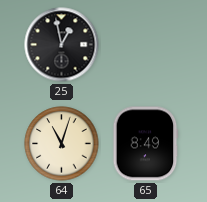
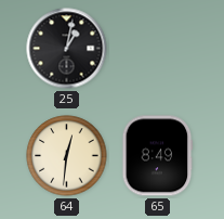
25: 12:58 -> 1:02
64: 11:03 -> 12:31
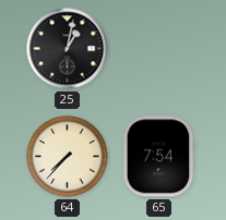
64: 12:31 -> 7:37
65: 8:49 -> 7:54
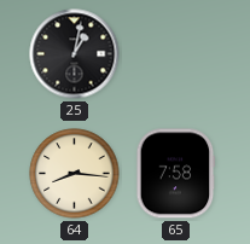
64: 7:37 -> 8:16
65: 7:54 -> 7:58
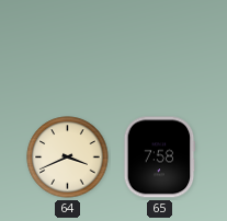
25: 1:02 -> none
64: 8:16 -> 3:41
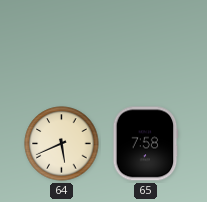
64: 3:41 -> 5:41
